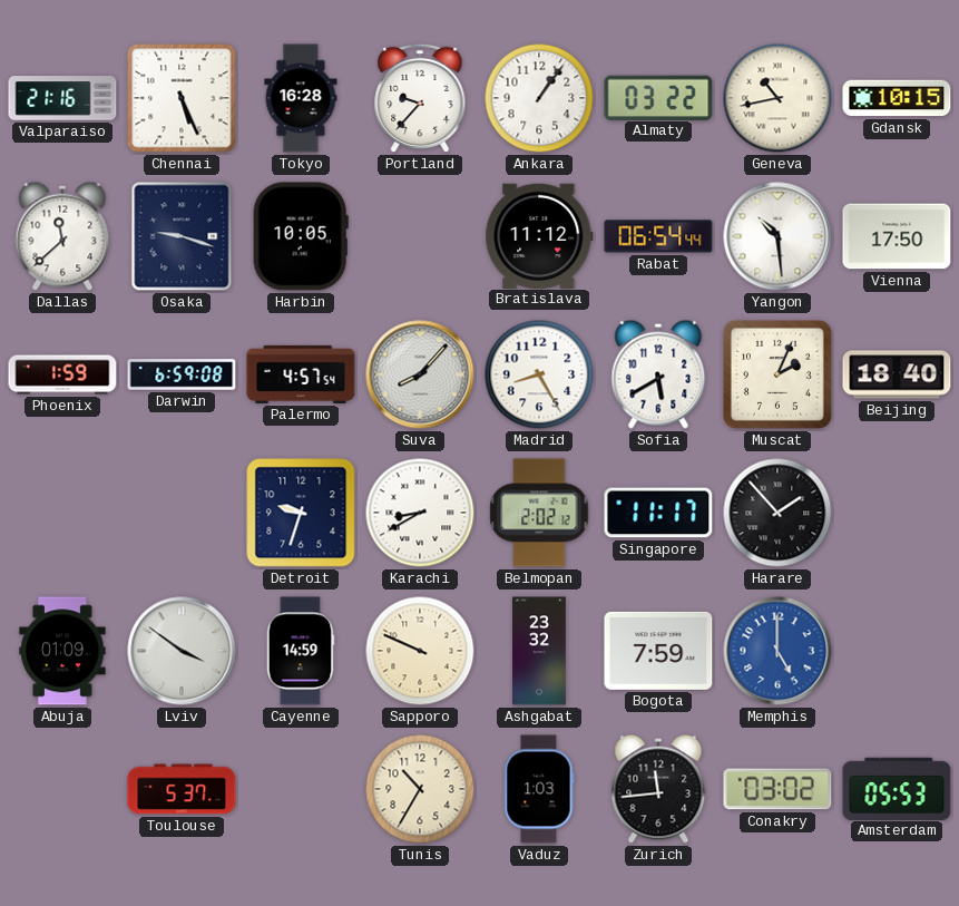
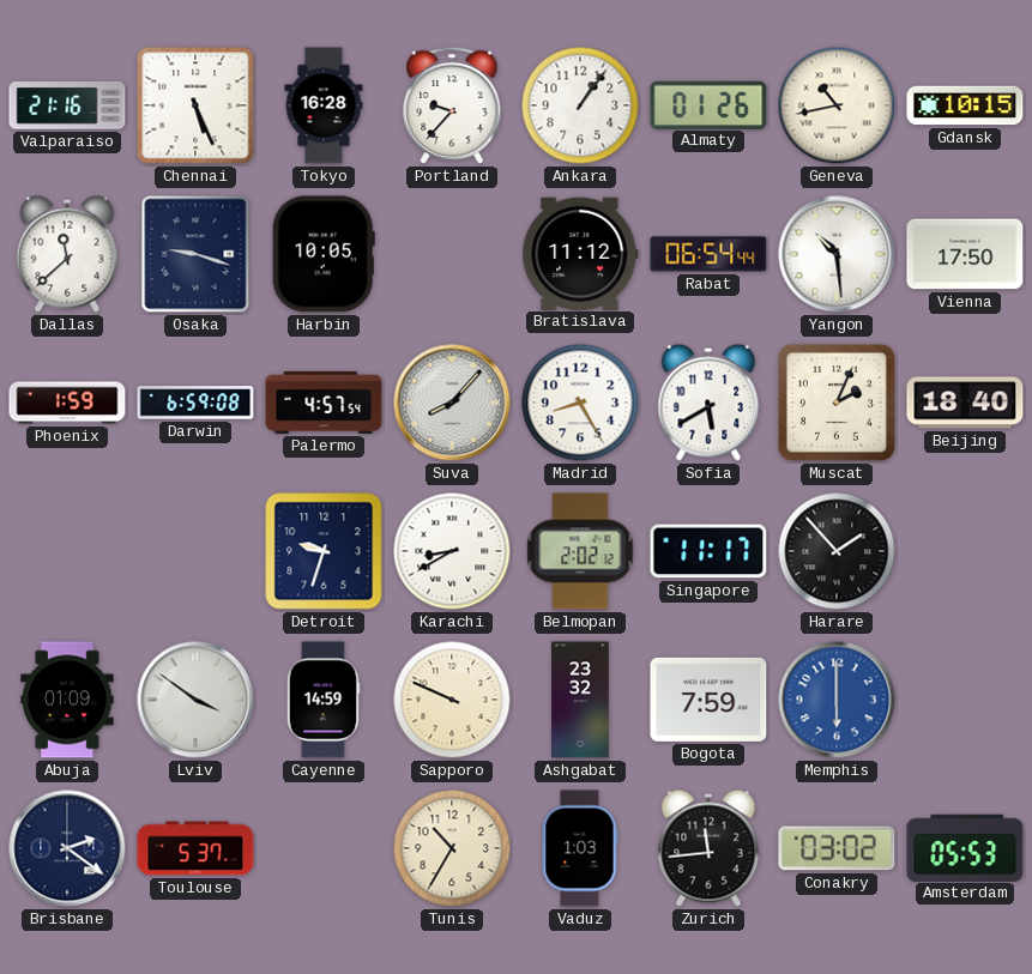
Almaty: 03:22 -> 01:26
Memphis: 5:00 -> 6:00
Brisbane: none -> 2:21
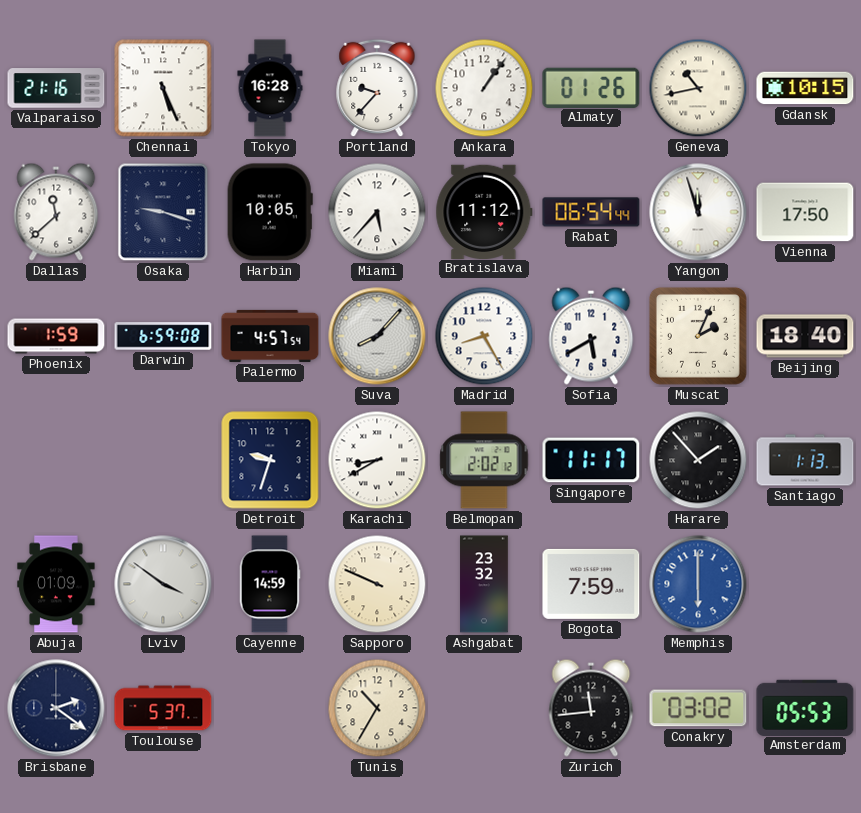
Miami: none -> 5:37
Yangon: 10:29 -> 11:57
Santiago: none -> 1:13
Vaduz: 1:03 -> none
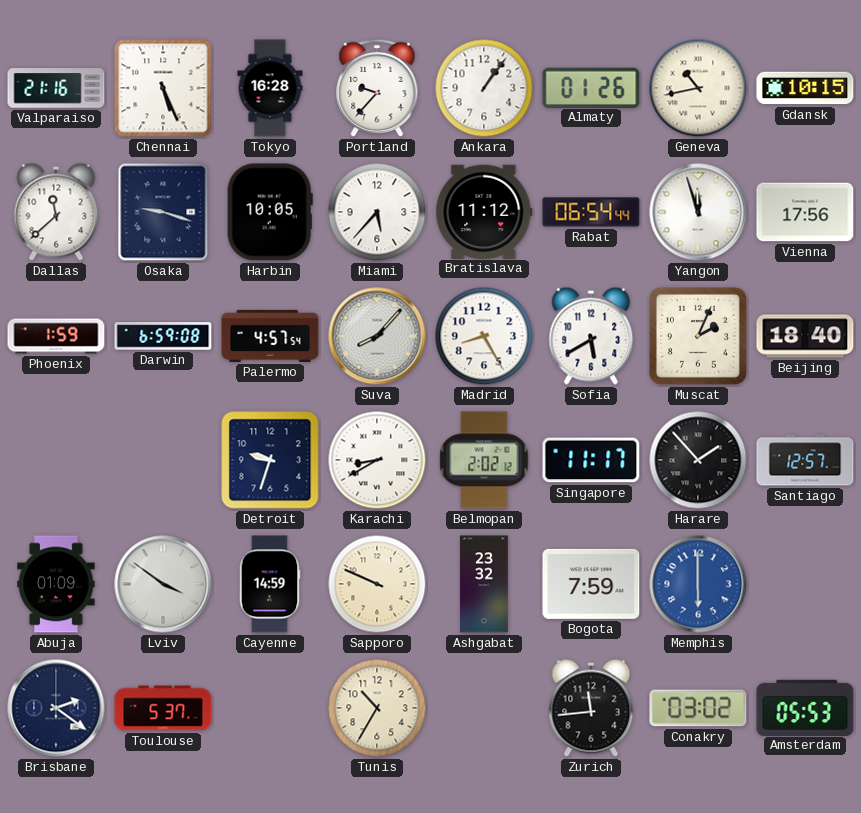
Vienna: 17:50 -> 17:56
Santiago: 1:13 -> 12:57
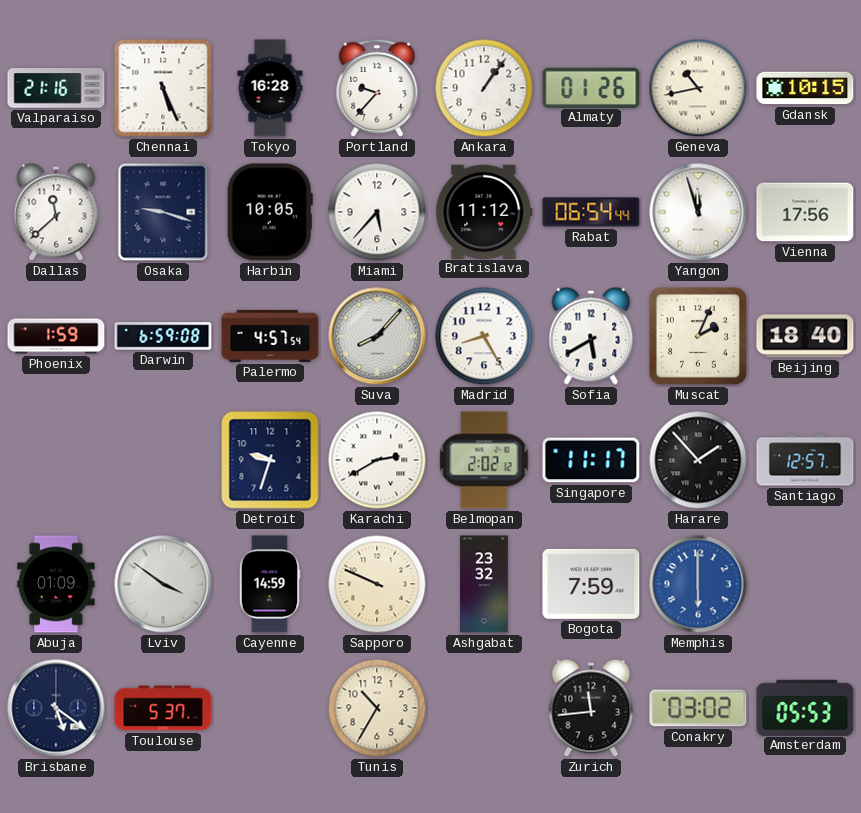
Karachi: 8:40 -> 2:40
Brisbane: 2:21 -> 5:21
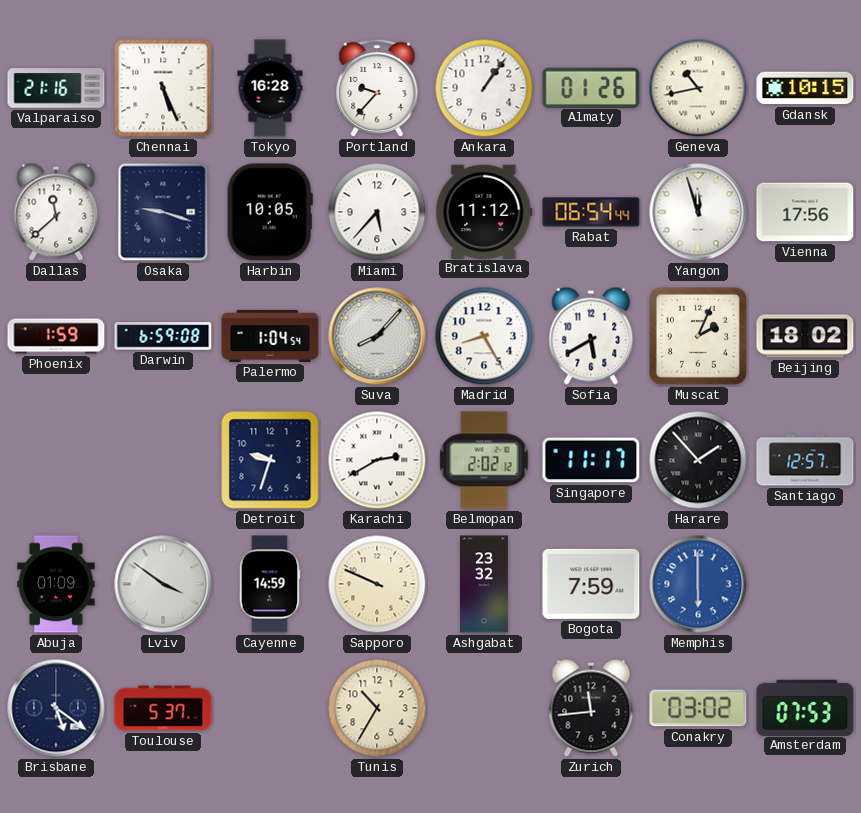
Palermo: 4:57 -> 1:04
Beijing: 18:40 -> 18:02
Amsterdam: 05:53 -> 07:53
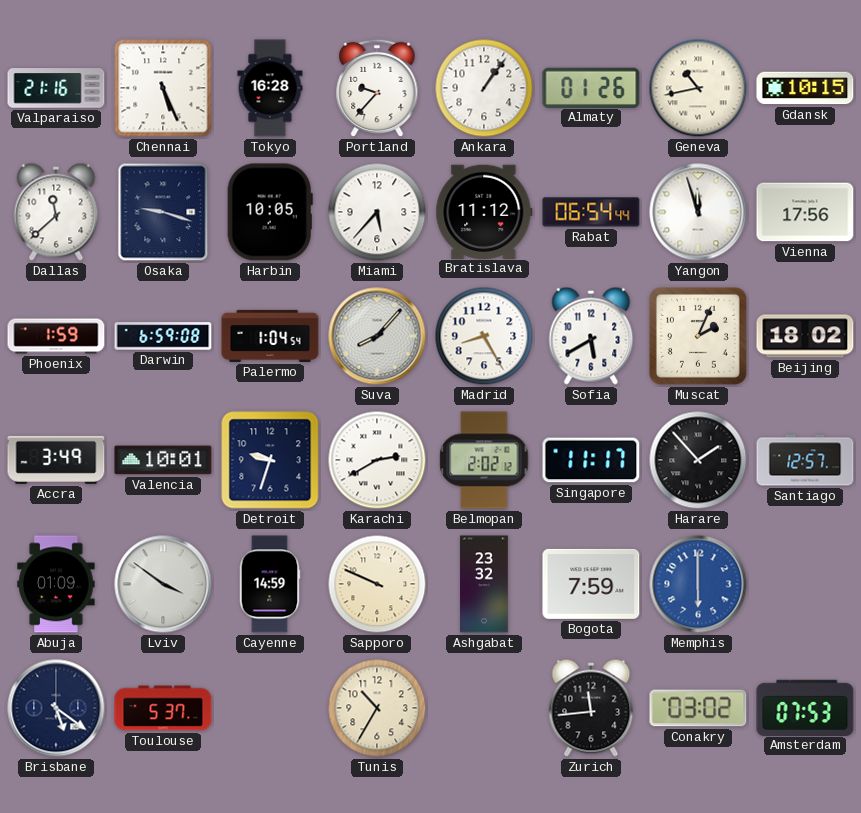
Accra: none -> 3:49
Valencia: none -> 10:01
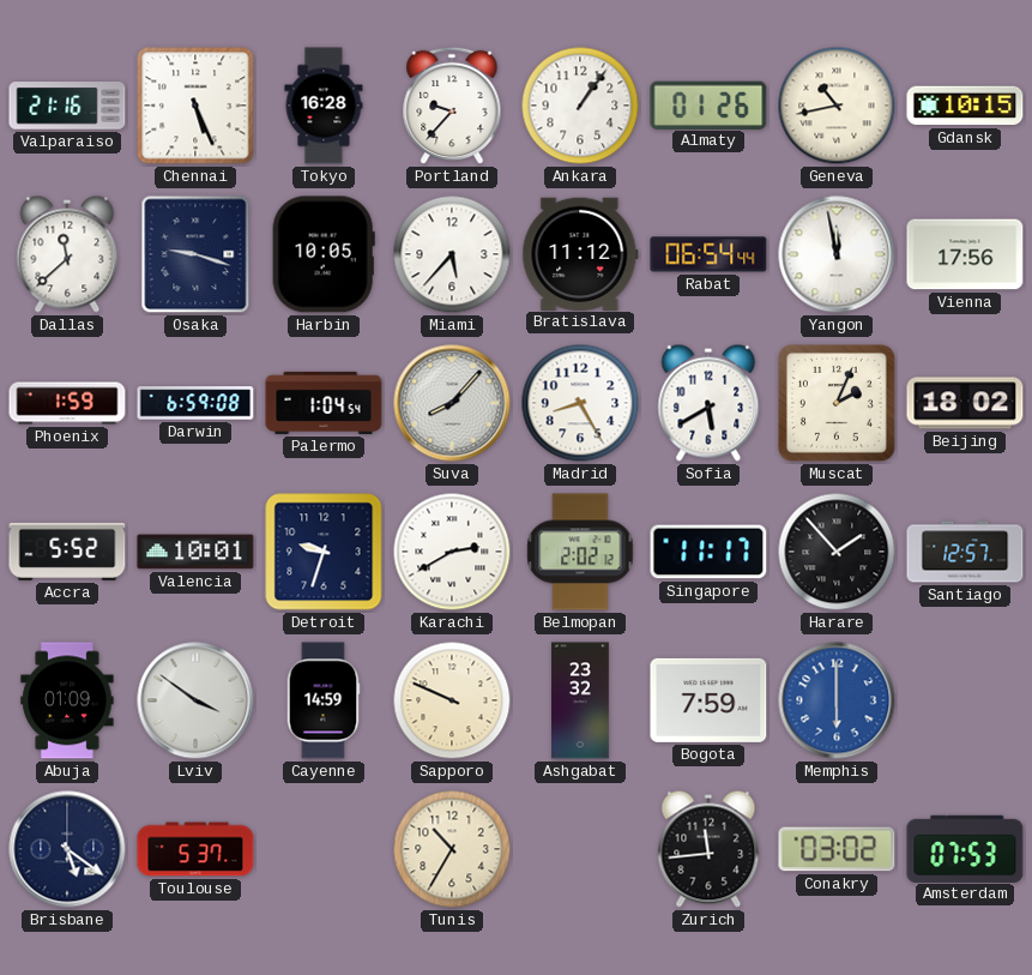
Yangon: 11:57 -> 11:58
Accra: 3:49 -> 5:52
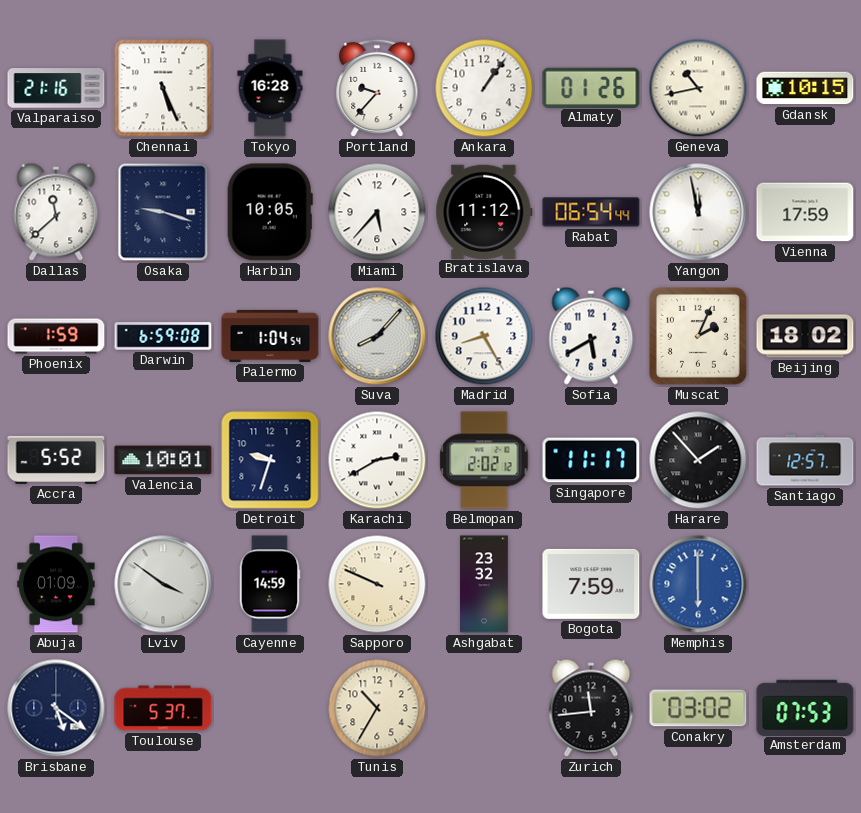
Vienna: 17:56 -> 17:59
